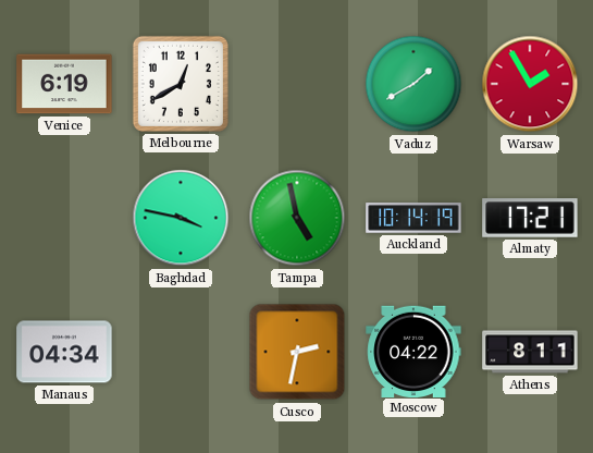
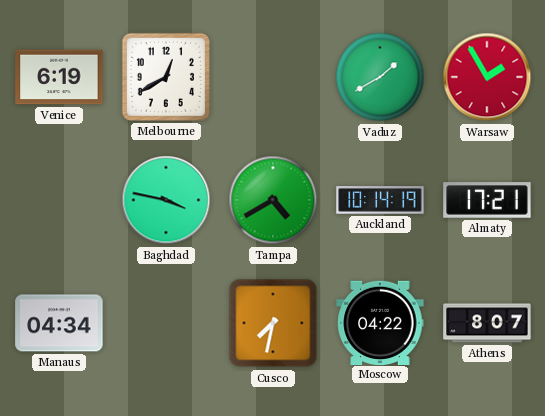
Tampa: 4:58 -> 4:40
Cusco: 2:32 -> 7:32
Athens: 8:11 -> 8:07
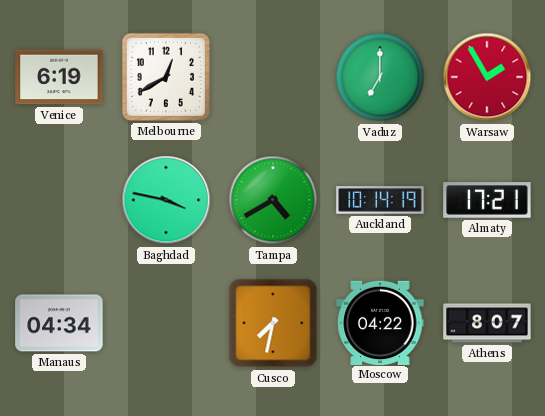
Vaduz: 1:40 -> 7:00
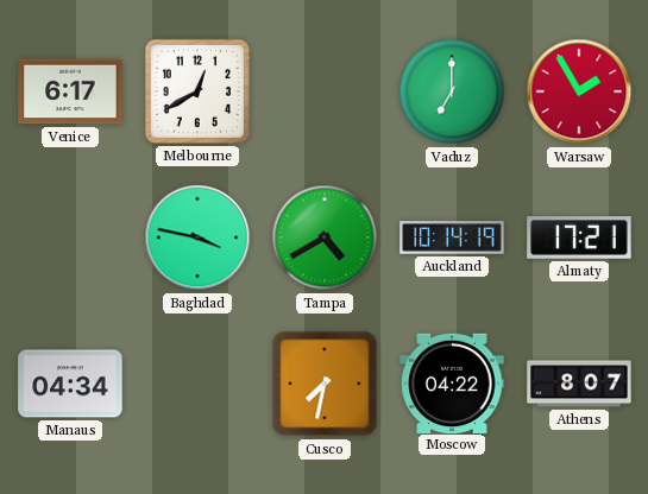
Venice: 6:19 -> 6:17
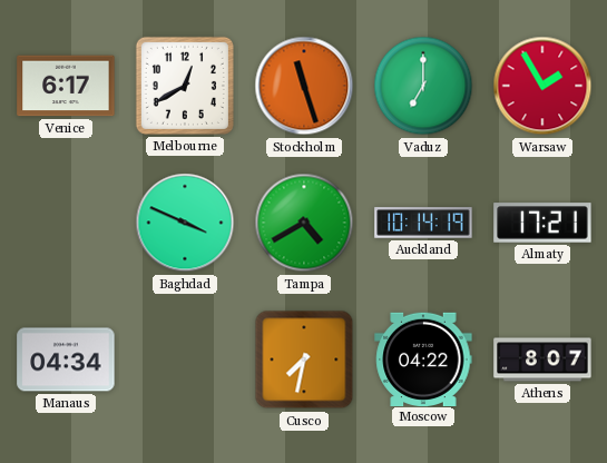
Stockholm: none -> 11:27
Baghdad: 3:47 -> 3:49
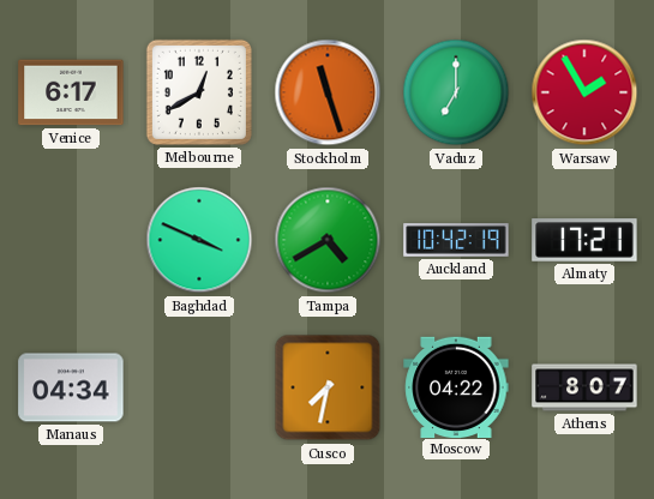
Auckland: 10:14 -> 10:42
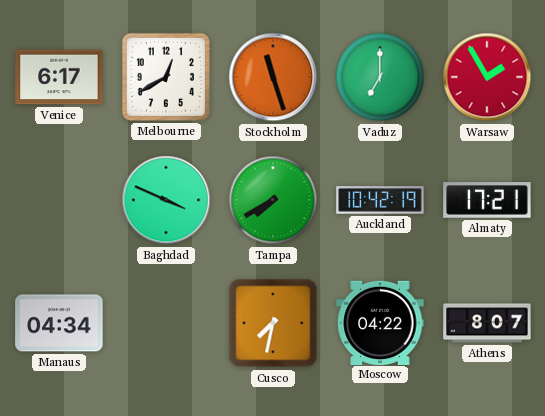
Tampa: 4:40 -> 7:40
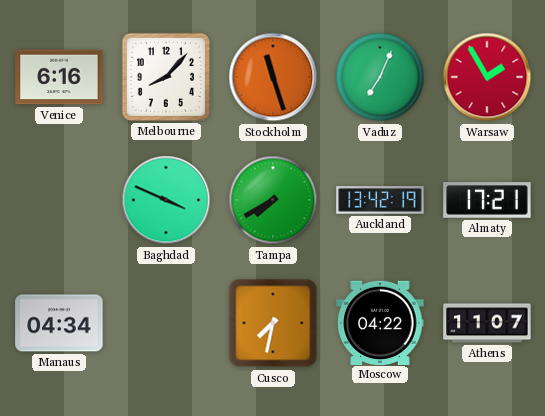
Venice: 6:17 -> 6:16
Melbourne: 12:40 -> 8:07
Vaduz: 7:00 -> 7:04
Auckland: 10:42 -> 13:42
Athens: 8:07 -> 11:07
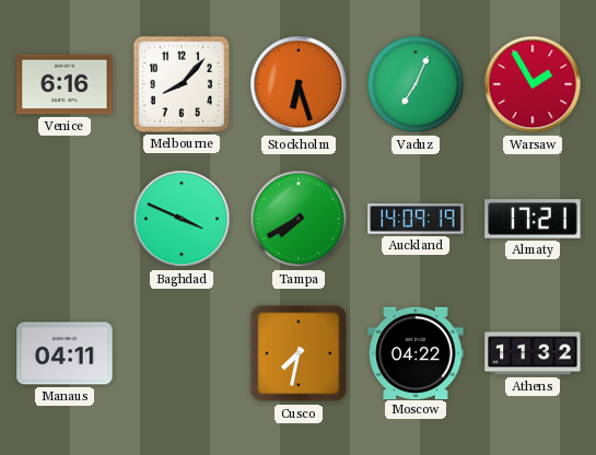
Stockholm: 11:27 -> 6:27
Auckland: 13:42 -> 14:09
Manaus: 04:34 -> 04:11
Athens: 11:07 -> 11:32
